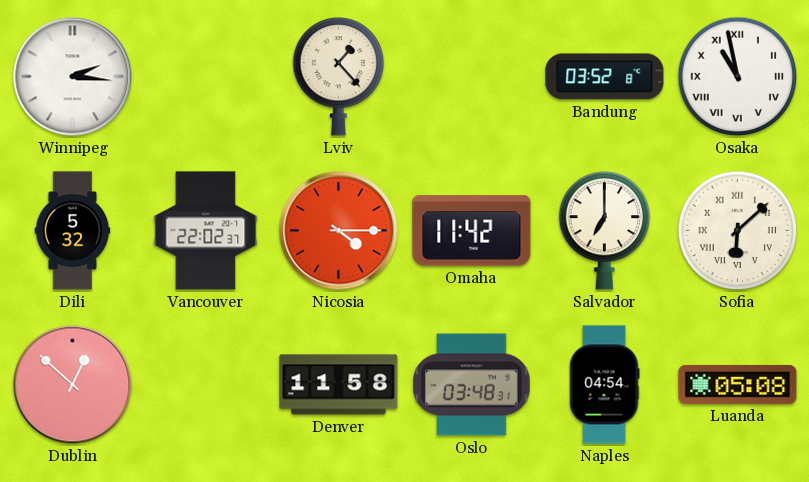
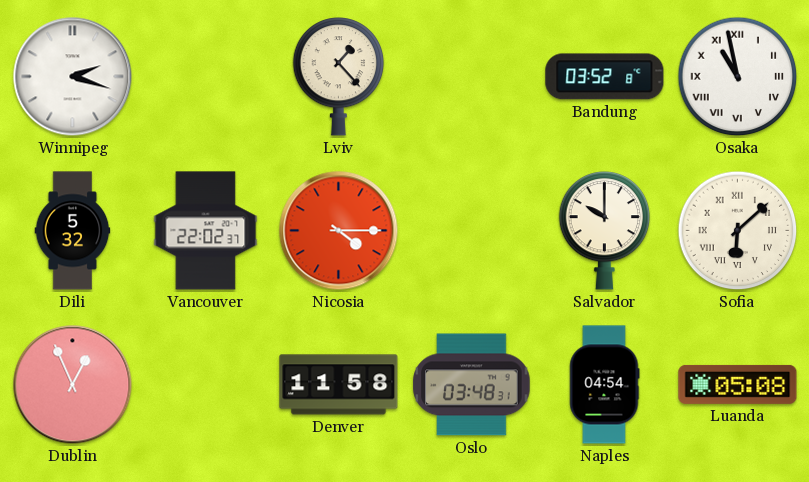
Winnipeg: 2:16 -> 2:18
Omaha: 11:42 -> none
Salvador: 7:00 -> 10:00
Dublin: 12:52 -> 12:56
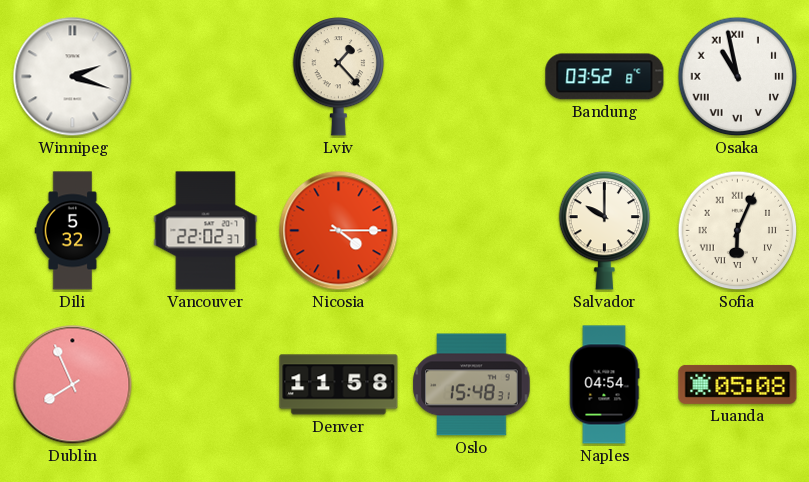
Sofia: 6:08 -> 6:04
Dublin: 12:56 -> 7:56
Oslo: 03:48 -> 15:48
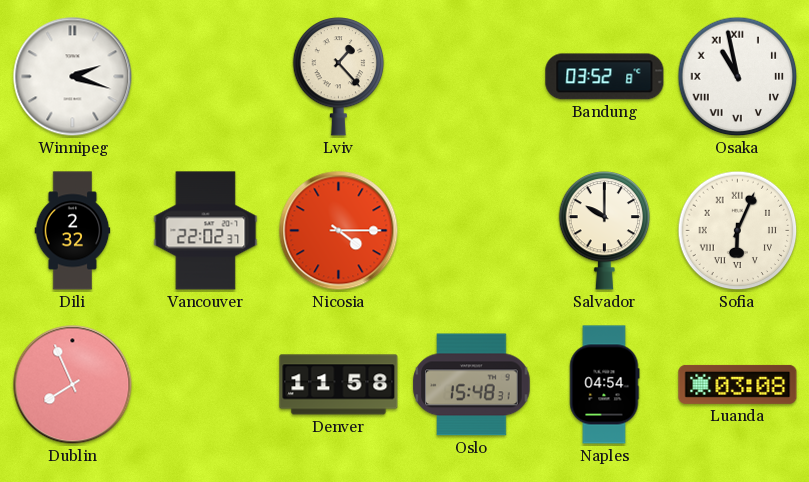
Dili: 5:32 -> 2:32
Luanda: 05:08 -> 03:08
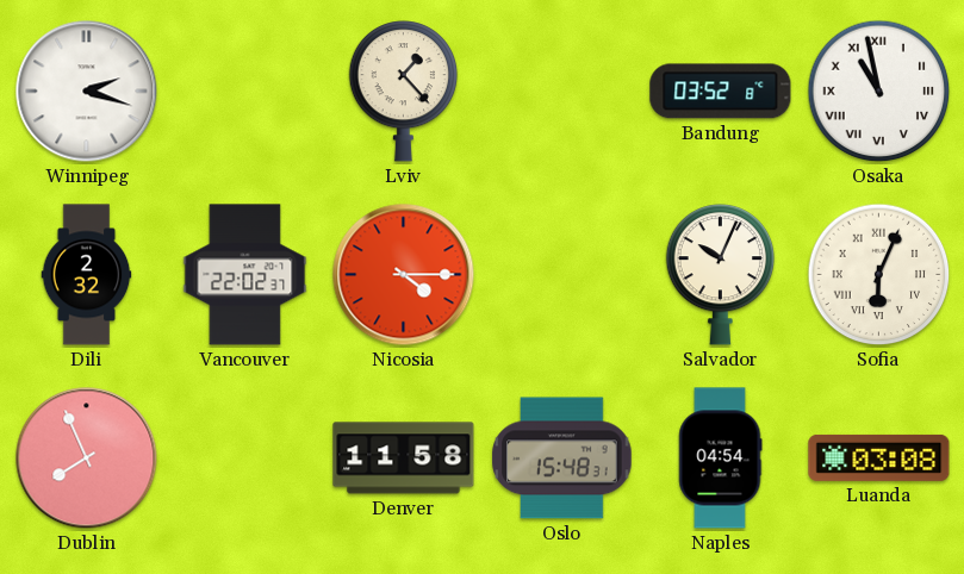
Salvador: 10:00 -> 10:04
